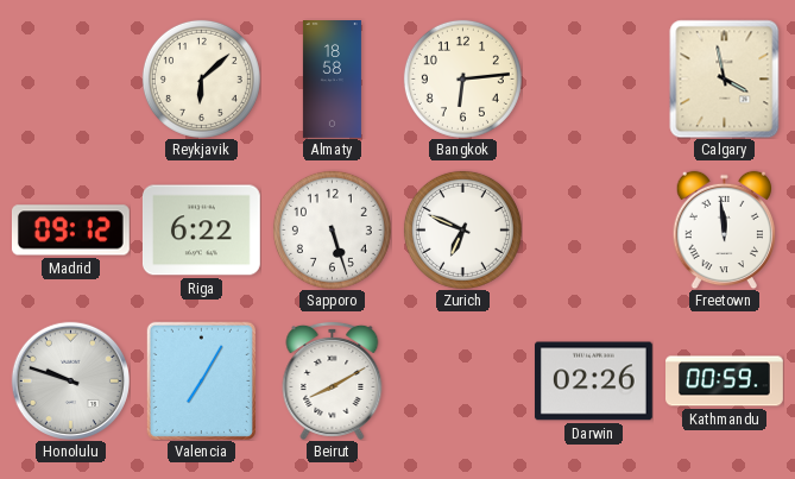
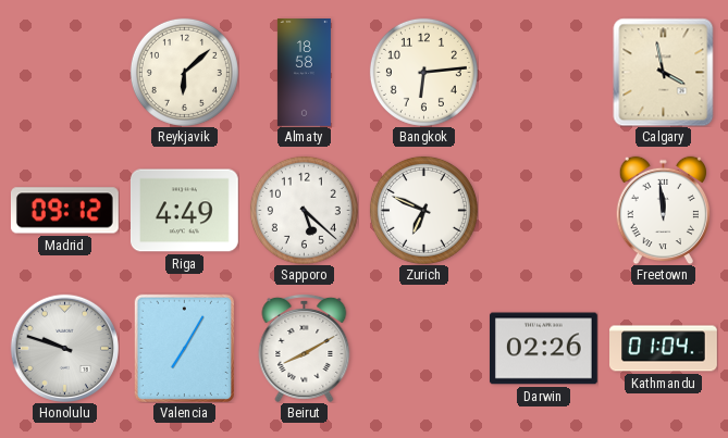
Riga: 6:22 -> 4:49
Sapporo: 5:27 -> 5:22
Kathmandu: 00:59 -> 01:04
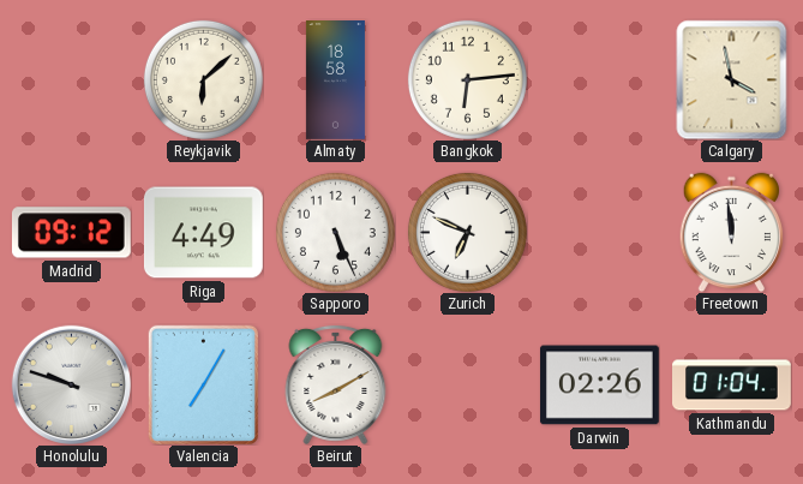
Sapporo: 5:22 -> 5:26
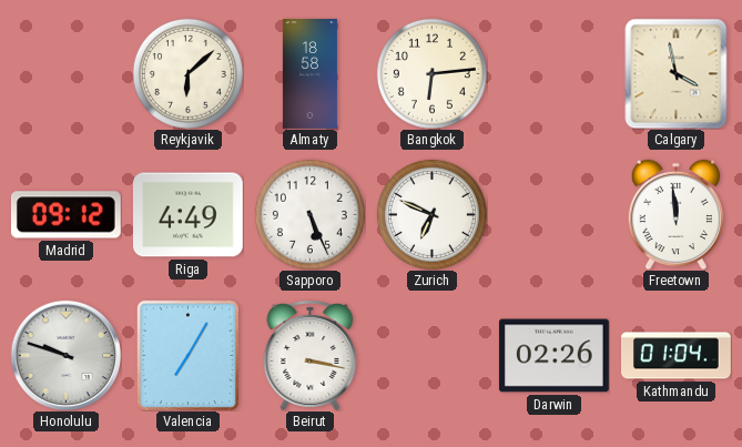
Beirut: 8:10 -> 3:17
